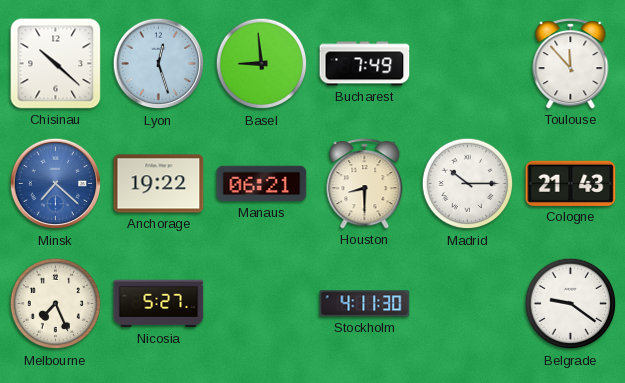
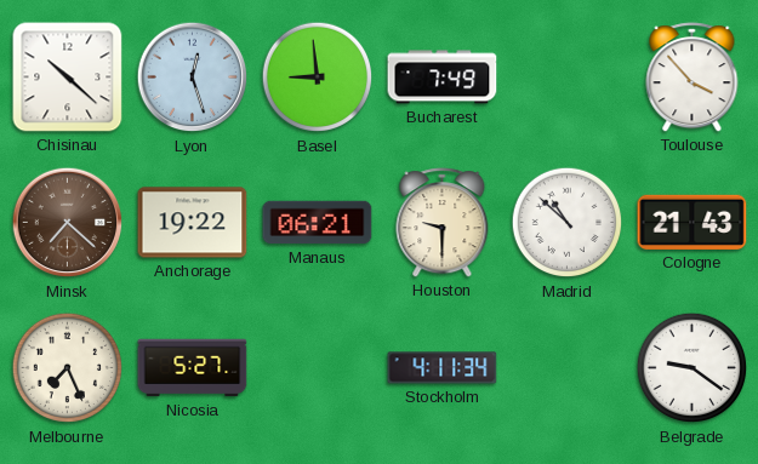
Toulouse: 11:53 -> 3:53
Minsk dial: blue -> brown
Houston: 8:30 -> 9:30
Madrid: 10:15 -> 10:52
Stockholm: 4:11:30 -> 4:11:34
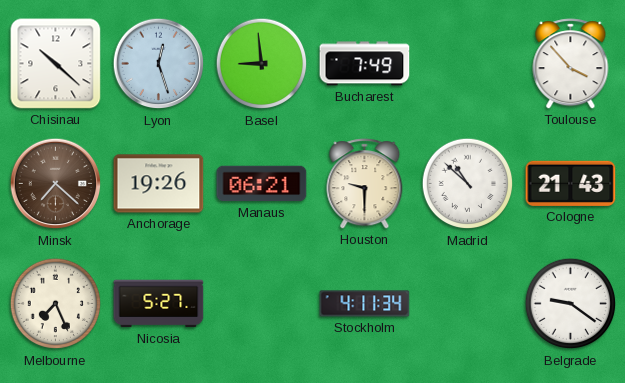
Anchorage: 19:22 -> 19:26
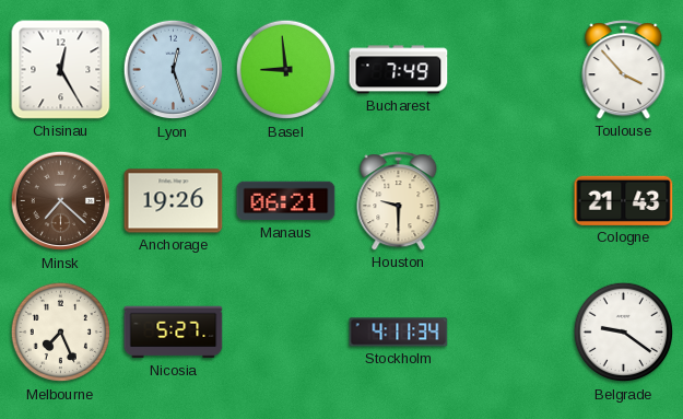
Chisinau: 10:22 -> 12:25
Madrid: 10:52 -> none
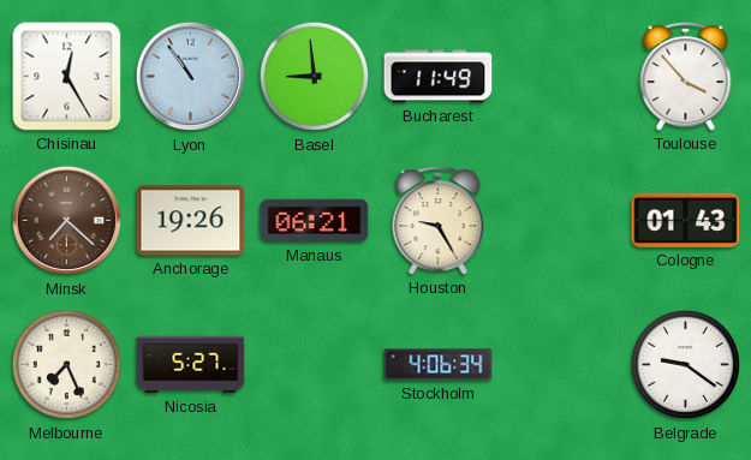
Lyon: 12:27 -> 10:54
Bucharest: 7:49 -> 11:49
Houston: 9:30 -> 9:25
Cologne: 21:43 -> 01:43
Stockholm: 4:11 -> 4:06
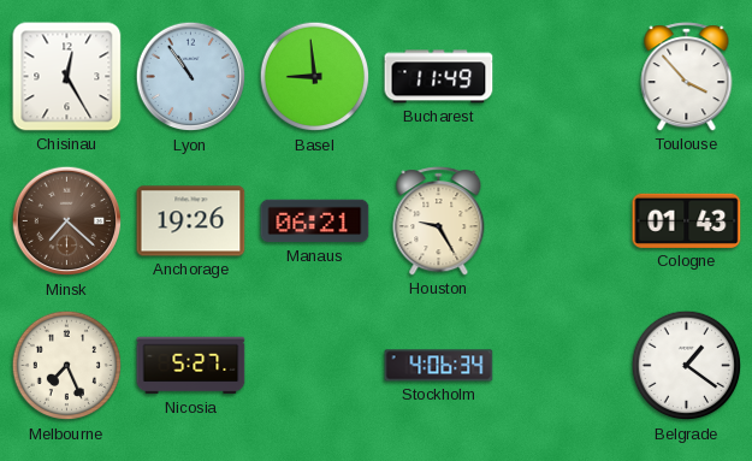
Belgrade: 9:21 -> 1:21
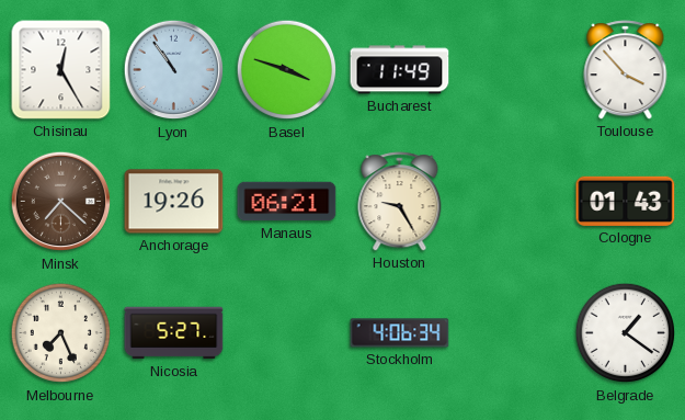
Basel: 8:59 -> 3:48
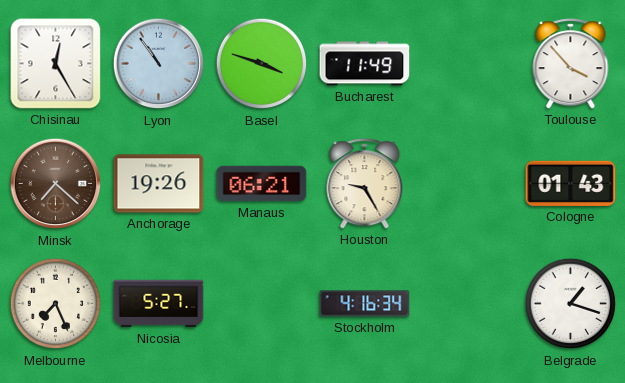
Stockholm: 4:06 -> 4:16
Belgrade: 1:21 -> 1:18
